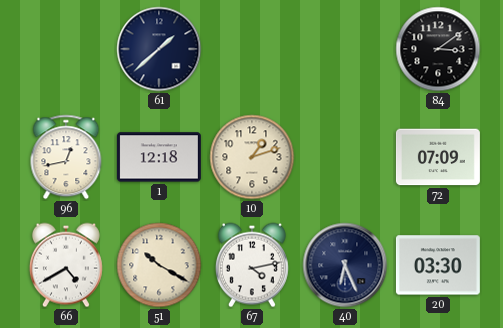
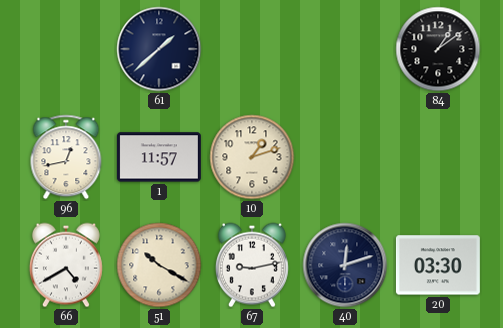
84: 3:09 -> 1:09
1: 12:18 -> 11:57
72: 07:09 -> none
67: 4:13 -> 9:13
40: 6:26 -> 12:12
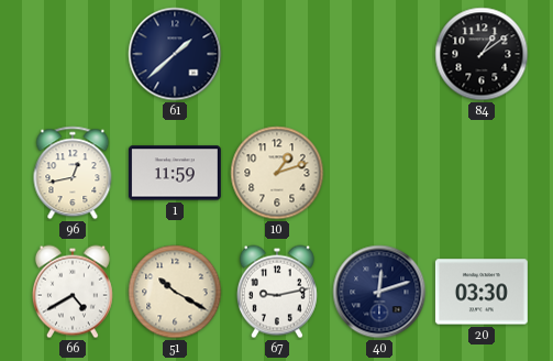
1: 11:57 -> 11:59
